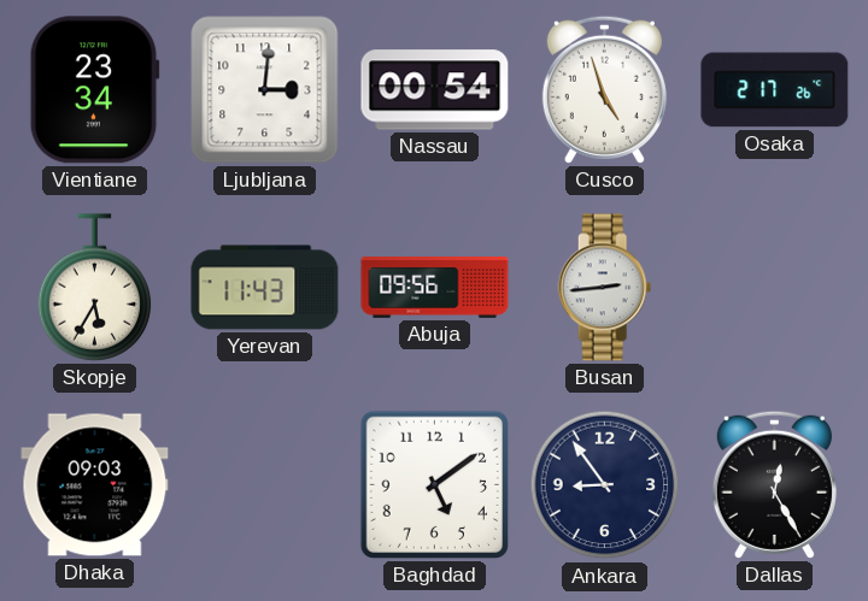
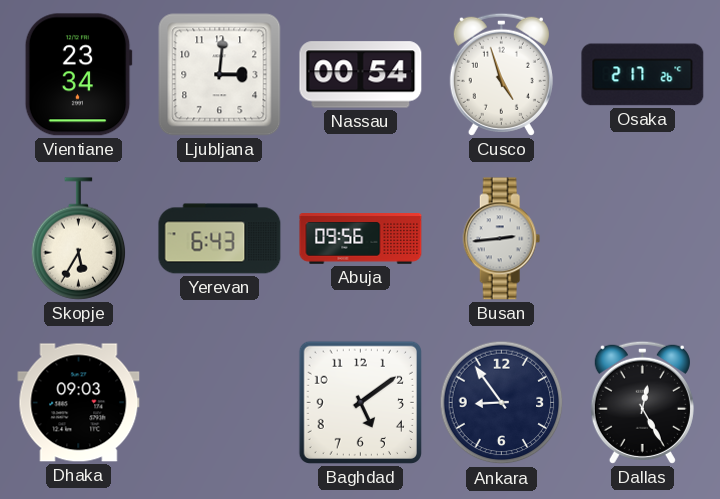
Yerevan: 11:43 -> 6:43
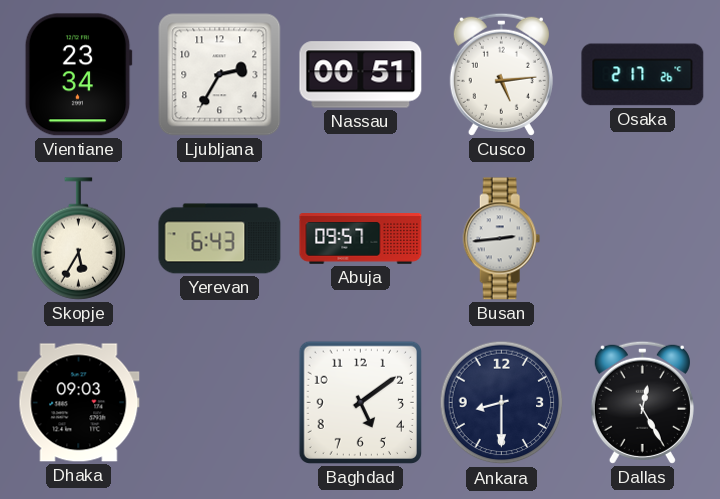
Ljubljana: 3:01 -> 2:35
Nassau: 00:54 -> 00:51
Cusco: 4:57 -> 5:14
Abuja: 09:56 -> 09:57
Ankara: 8:54 -> 8:30
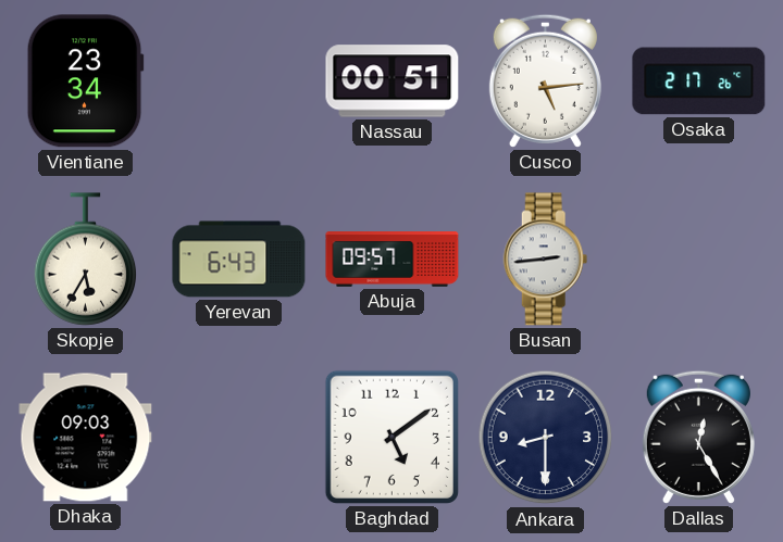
Ljubljana: 2:35 -> none
